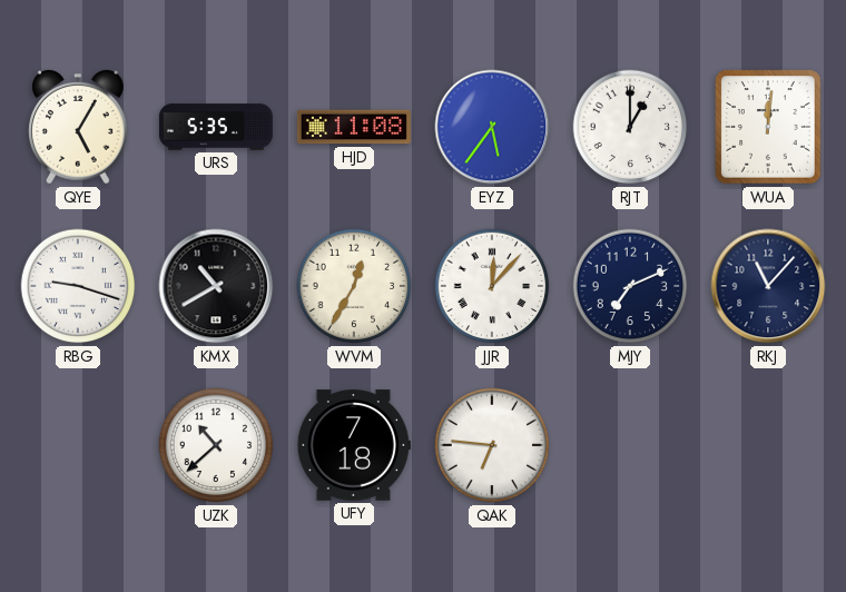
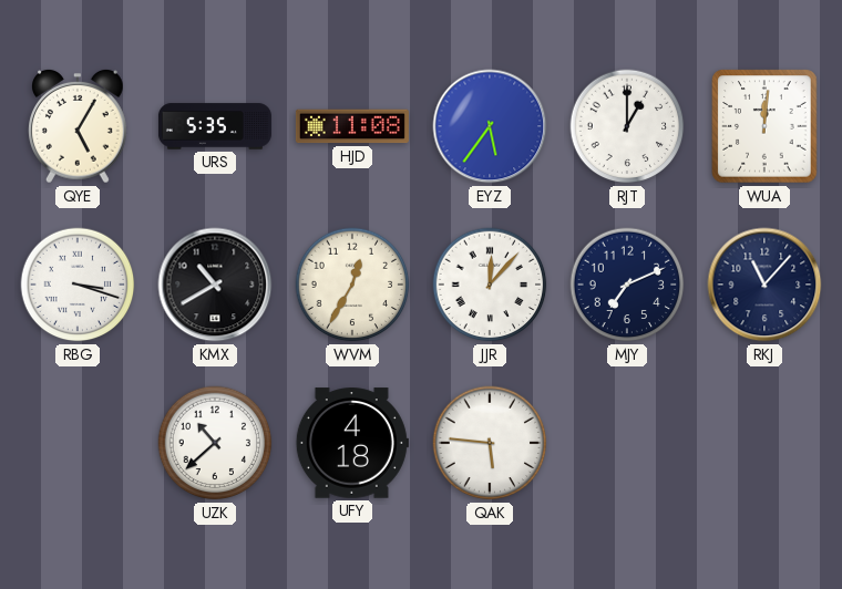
RBG: 9:18 -> 3:18
UFY: 7:18 -> 4:18
QAK: 6:46 -> 5:46
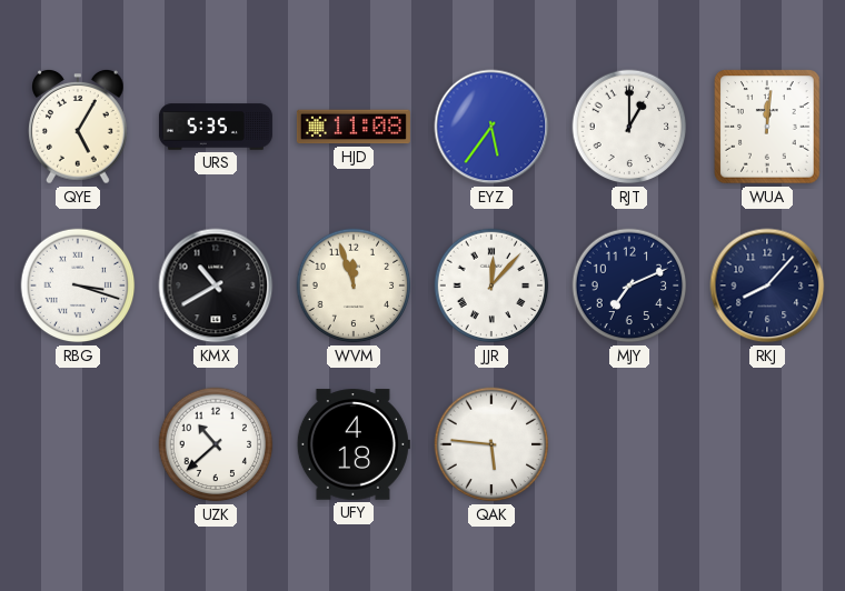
WVM: 12:35 -> 11:57
RKJ: 11:07 -> 8:07
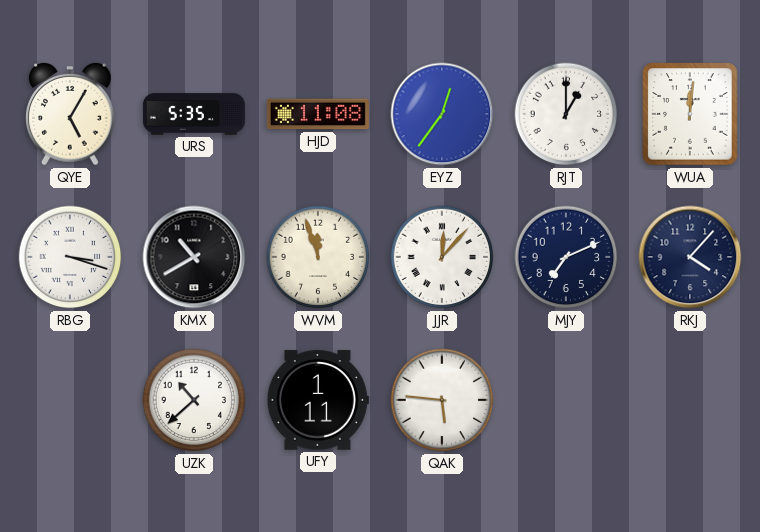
EYZ: 5:36 -> 12:36
RKJ: 8:07 -> 4:07
UFY: 4:18 -> 1:11
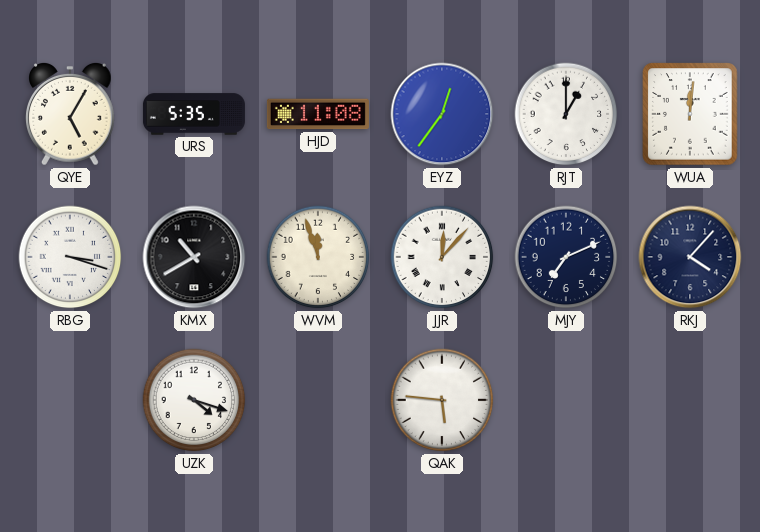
UZK: 10:38 -> 4:18
UFY: 1:11 -> none
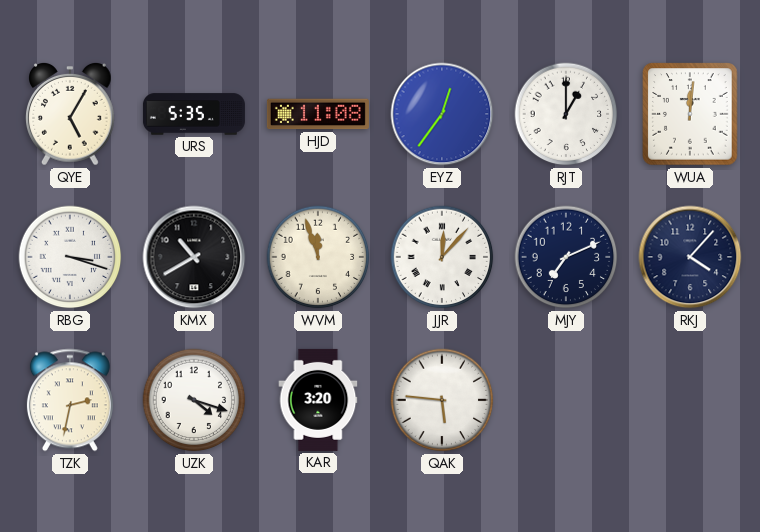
TZK: none -> 2:32
KAR: none -> 3:20
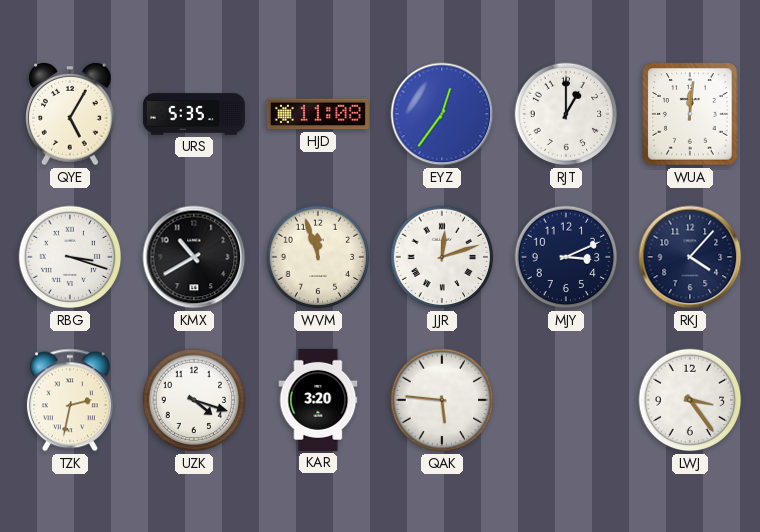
JJR: 12:07 -> 12:12
MJY: 7:11 -> 3:11
LWJ: none -> 3:24
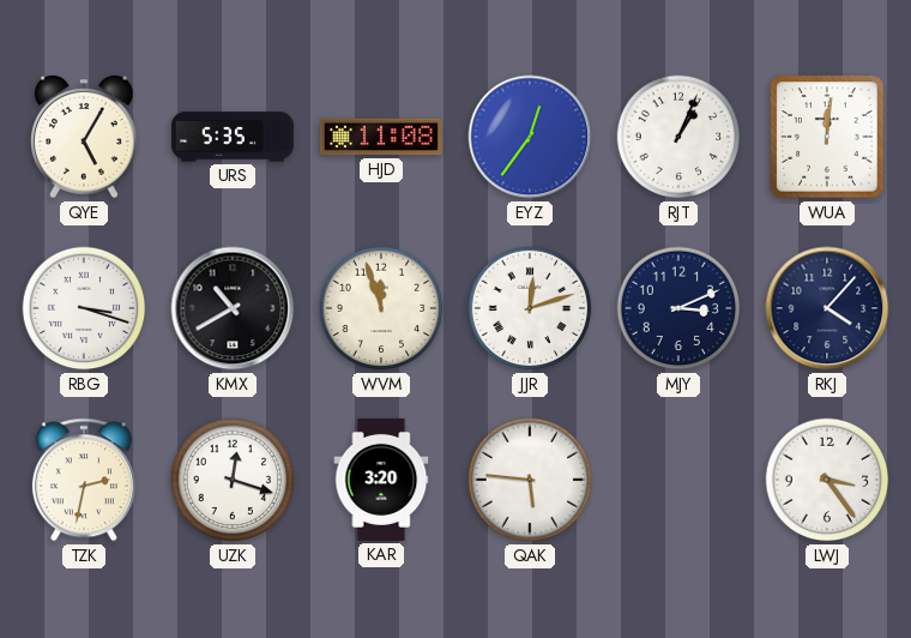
RJT: 1:00 -> 1:04
UZK: 4:18 -> 12:18
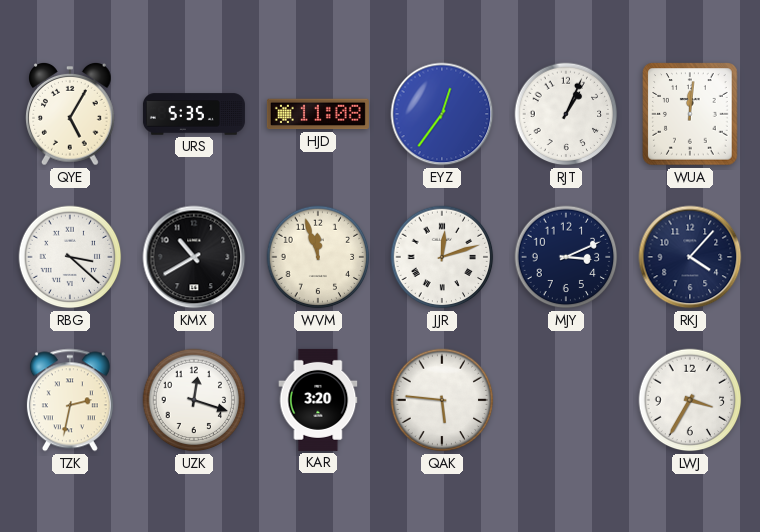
RBG: 3:18 -> 3:22
LWJ: 3:24 -> 3:35
